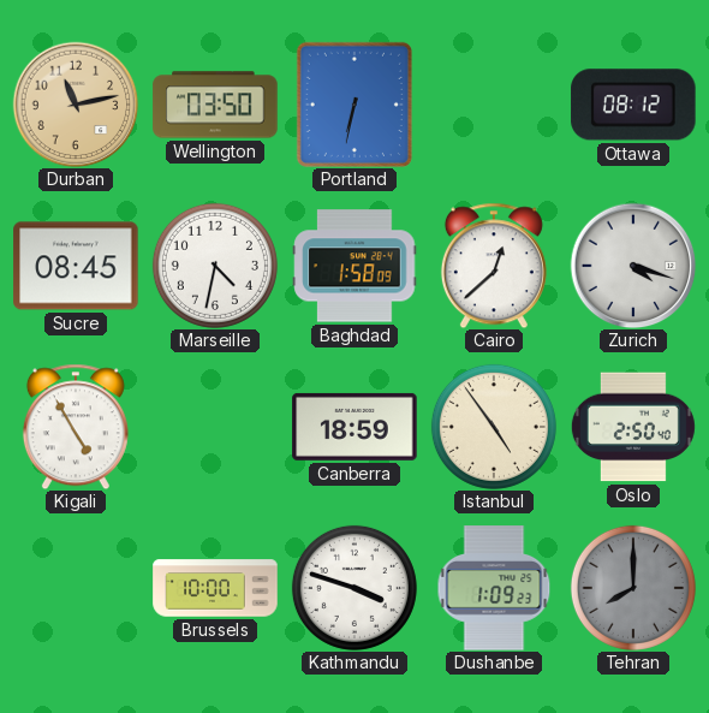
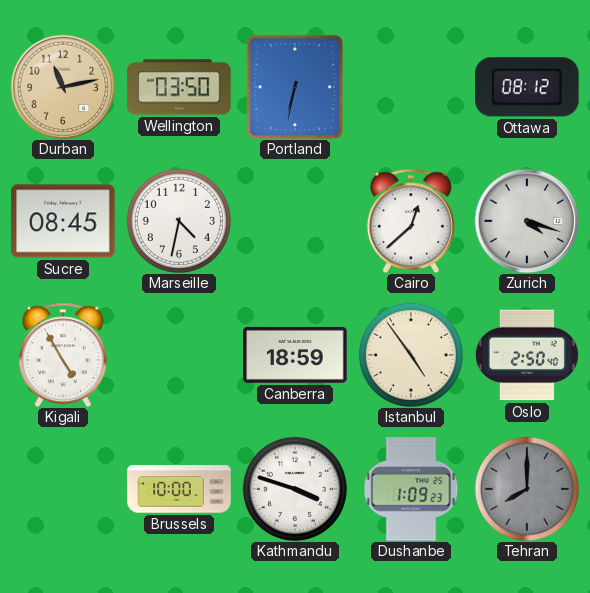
Baghdad: 1:58 -> none
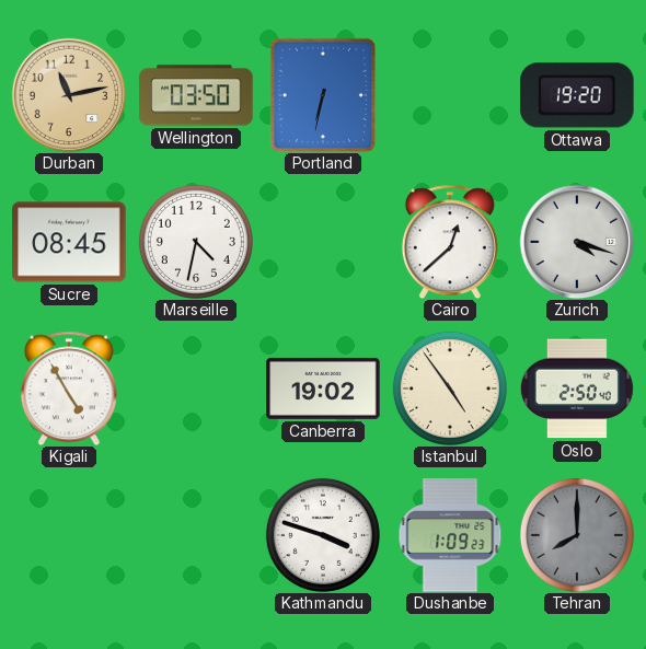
Ottawa: 08:12 -> 19:20
Canberra: 18:59 -> 19:02
Brussels: 10:00 -> none
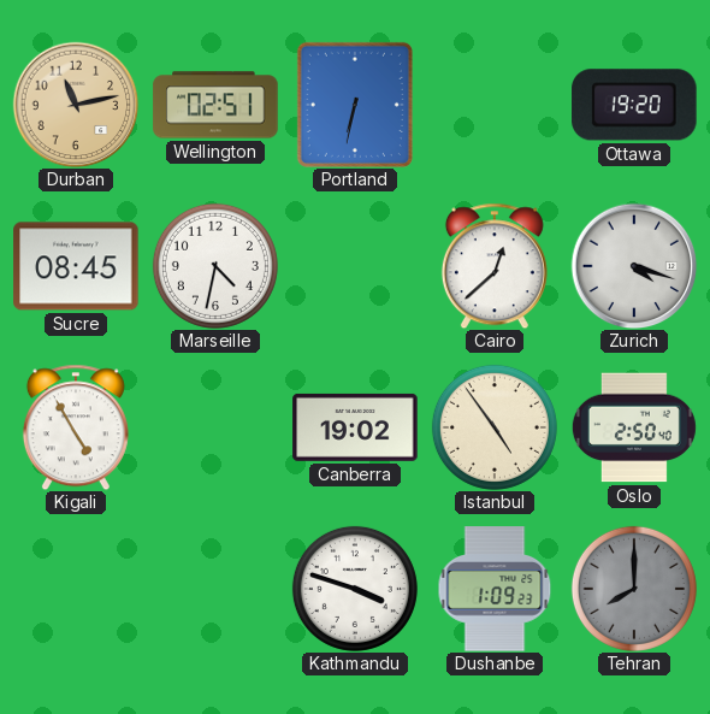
Wellington: 03:50 -> 02:51
